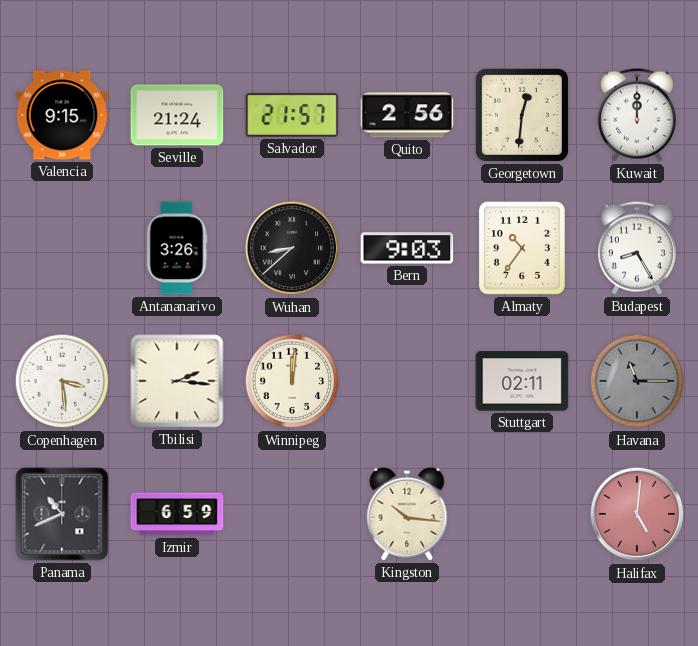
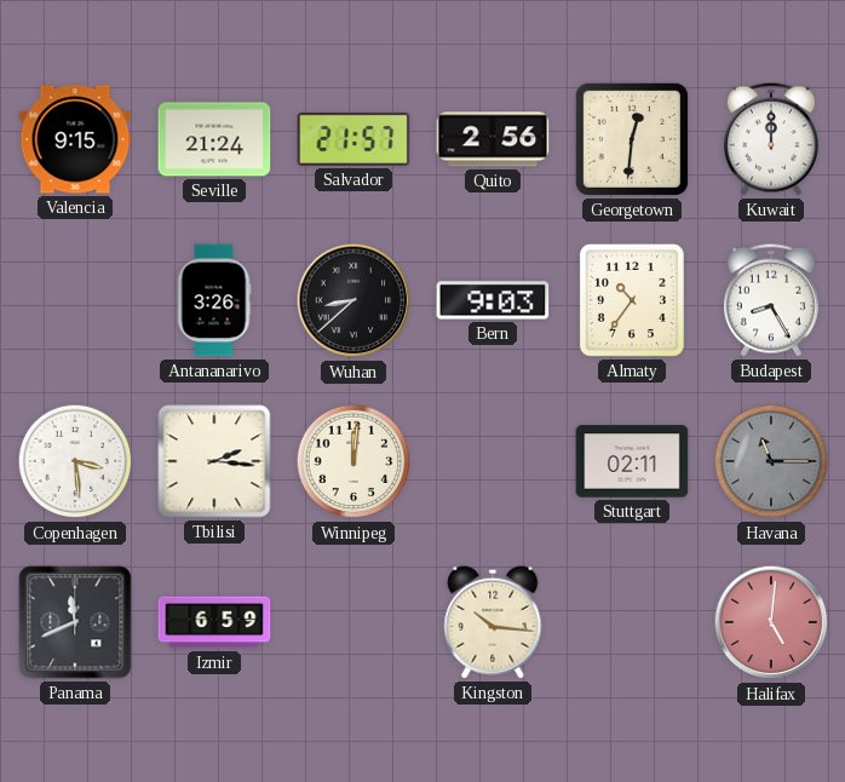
Panama: 10:41 -> 11:41
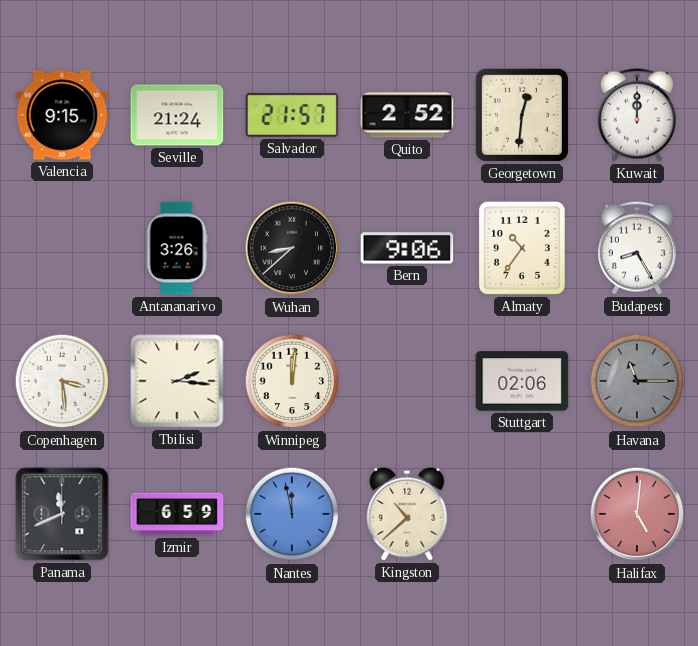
Quito: 2:56 -> 2:52
Bern: 9:03 -> 9:06
Stuttgart: 02:11 -> 02:06
Nantes: none -> 11:58
Kingston: 10:16 -> 10:38
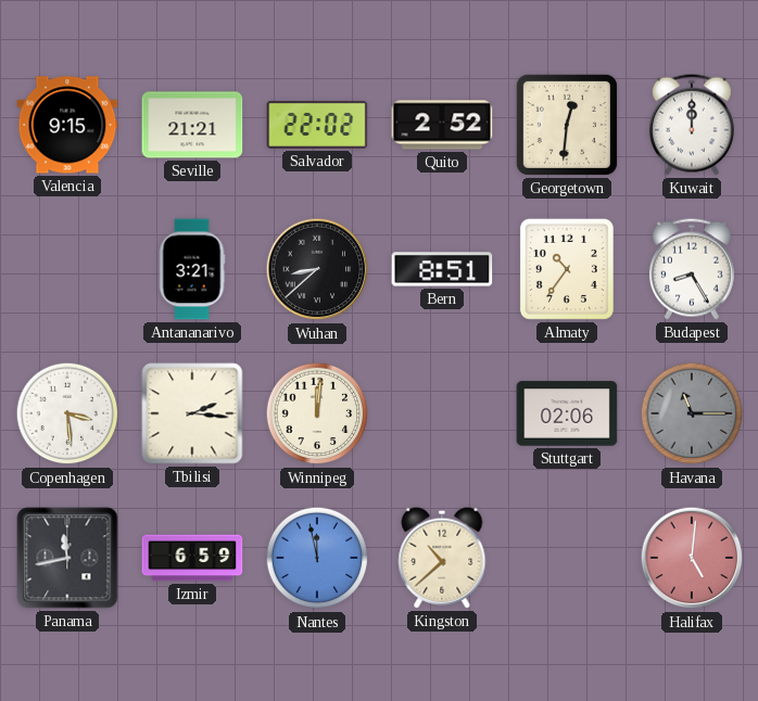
Seville: 21:24 -> 21:21
Salvador: 21:57 -> 22:02
Antananarivo: 3:26 -> 3:21
Bern: 9:06 -> 8:51
Panama: 11:41 -> 11:43
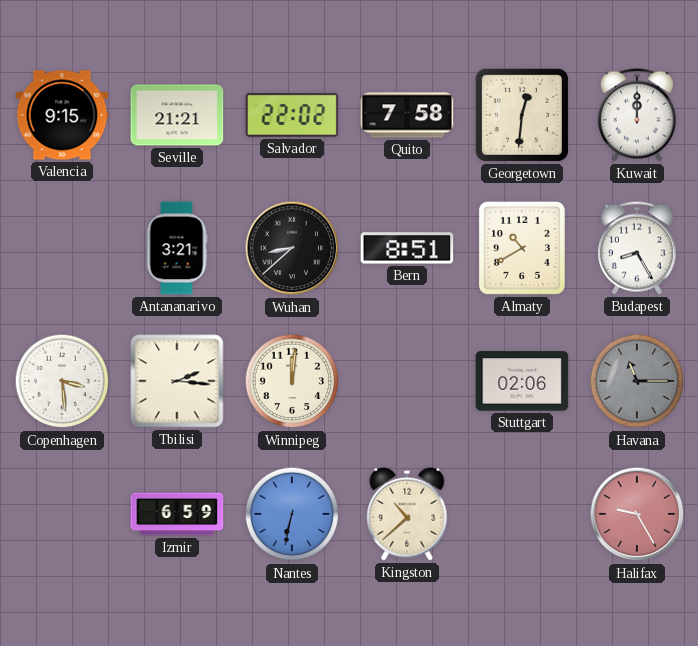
Quito: 2:52 -> 7:58
Almaty: 10:36 -> 10:40
Panama: 11:43 -> none
Nantes: 11:58 -> 6:32
Halifax: 5:01 -> 9:25
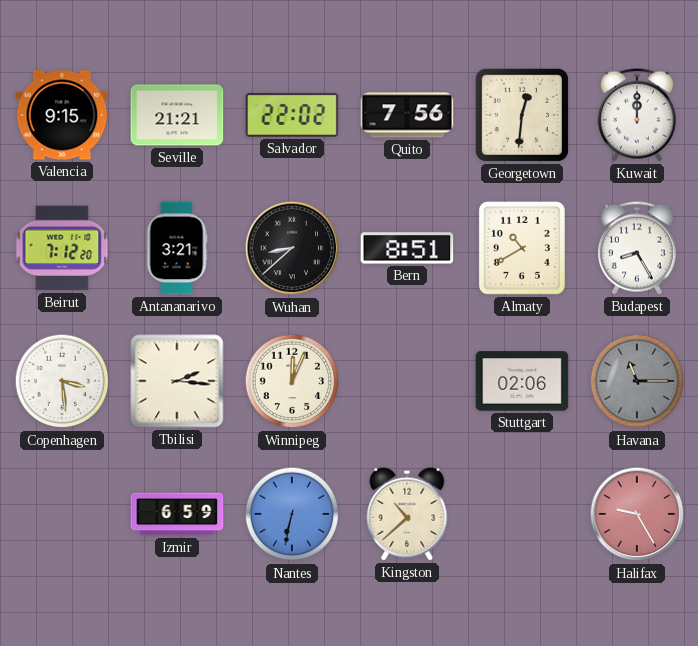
Quito: 7:58 -> 7:56
Beirut: none -> 7:12
Winnipeg: 12:01 -> 12:04
